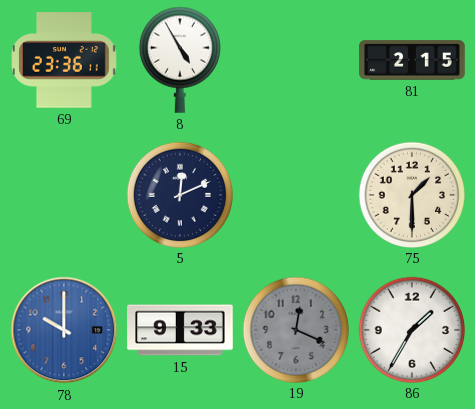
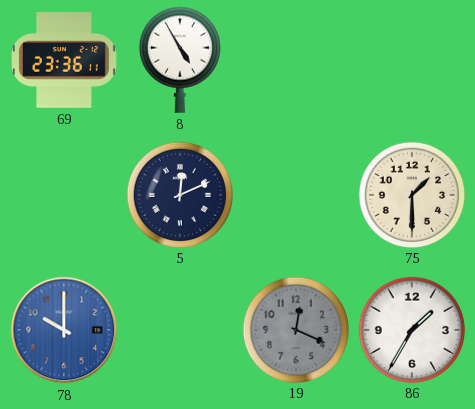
81: 2:15 -> none
15: 9:33 -> none
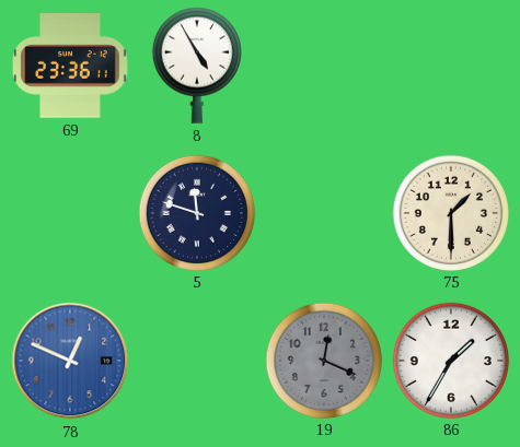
5: 12:11 -> 11:48
78: 10:00 -> 12:49
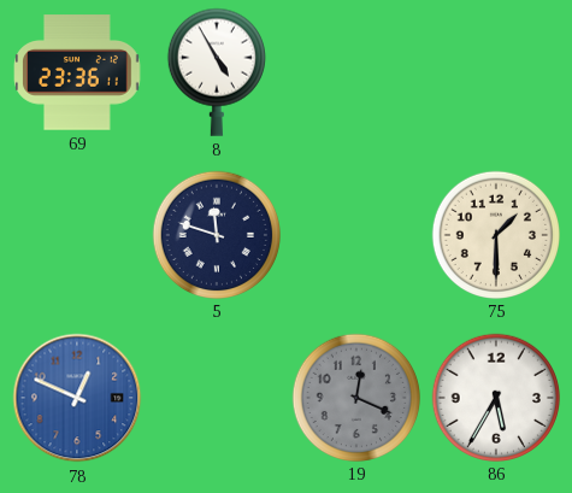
86: 1:35 -> 5:35
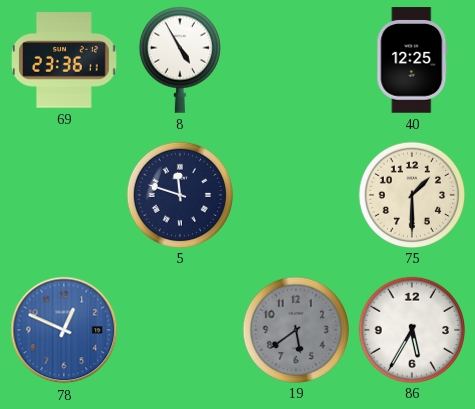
40: none -> 12:25
19: 12:19 -> 5:39
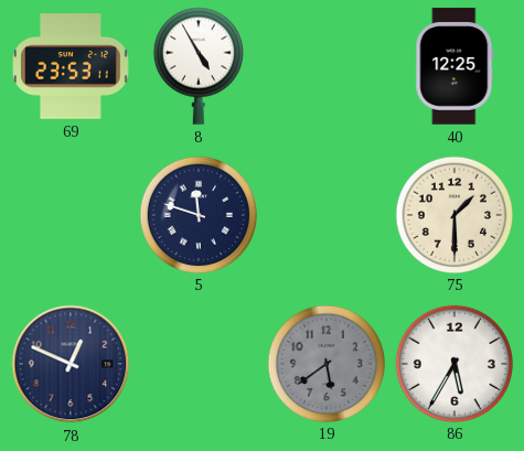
69: 23:36 -> 23:53
78 dial: blue -> navy
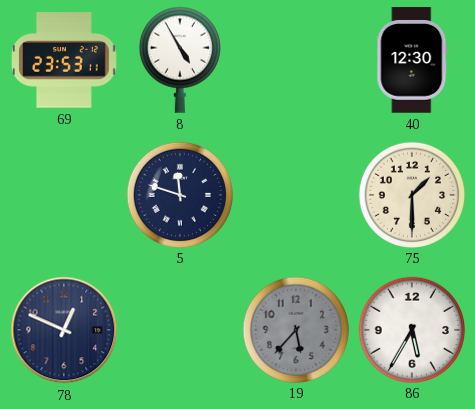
40: 12:25 -> 12:30
19: 5:39 -> 5:37
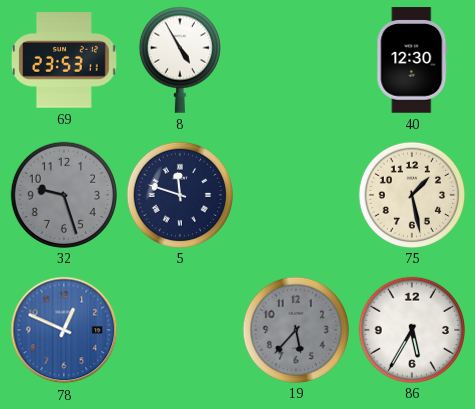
32: none -> 9:27
75: 1:30 -> 1:28
78 dial: navy -> blue
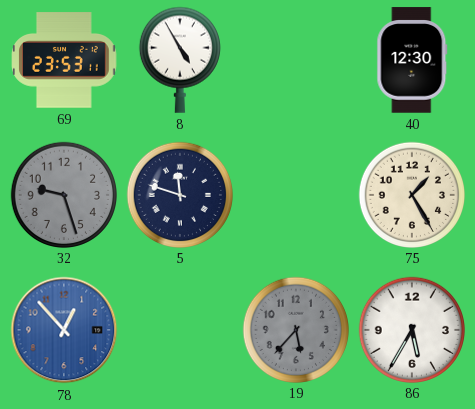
75: 1:28 -> 1:25
78: 12:49 -> 12:53
